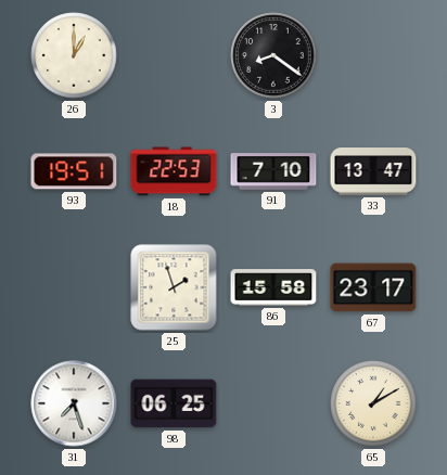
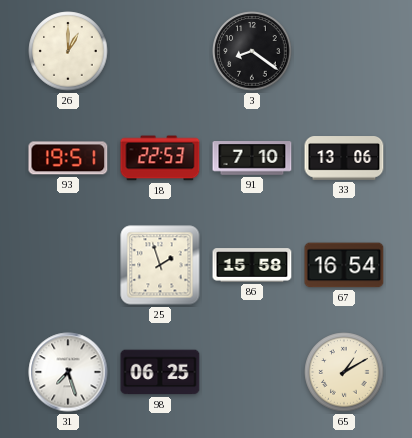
33: 13:47 -> 13:06
67: 23:17 -> 16:54
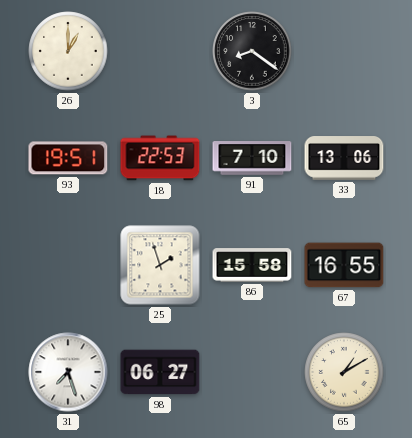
67: 16:54 -> 16:55
98: 06:25 -> 06:27
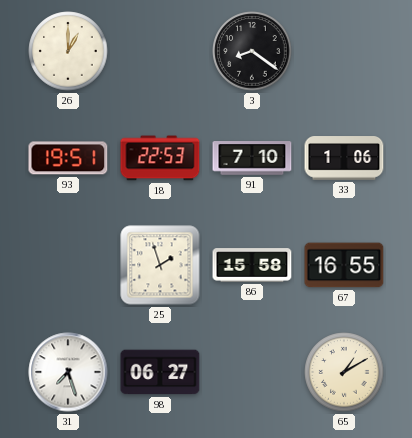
33: 13:06 -> 1:06
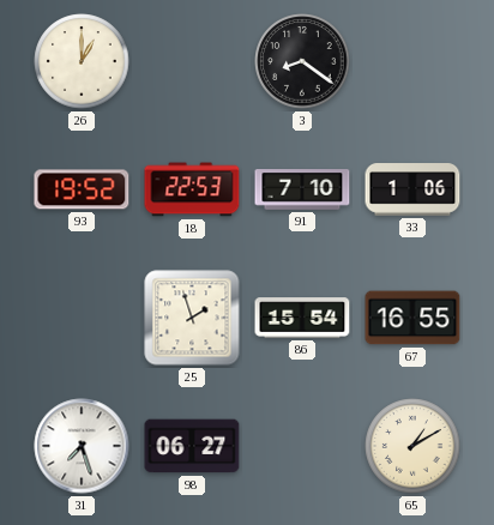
93: 19:51 -> 19:52
86: 15:58 -> 15:54
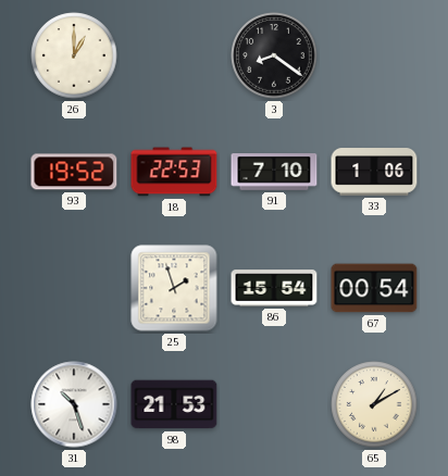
67: 16:55 -> 00:54
31: 7:27 -> 10:27
98: 06:27 -> 21:53
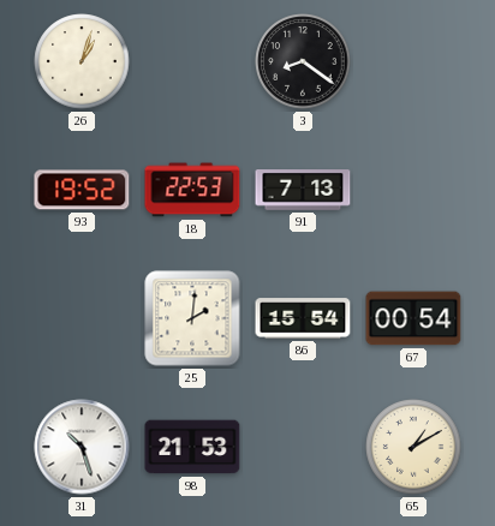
26: 1:00 -> 1:03
91: 7:10 -> 7:13
33: 1:06 -> none
25: 1:57 -> 2:01
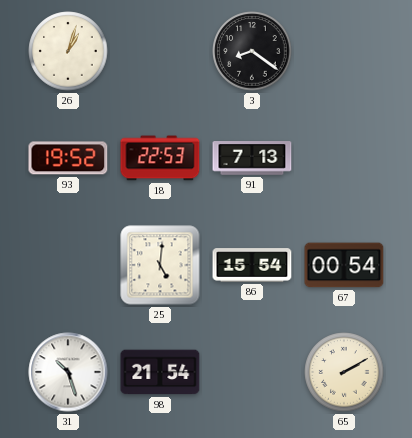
25: 2:01 -> 5:01
98: 21:53 -> 21:54
65: 1:10 -> 2:10
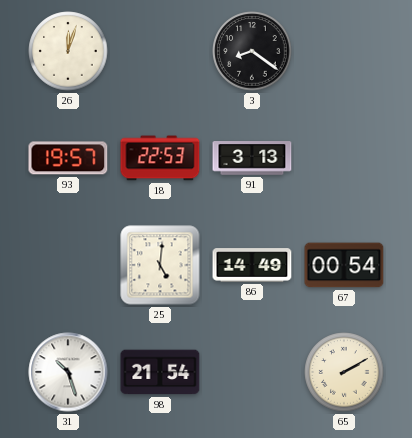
26: 1:03 -> 12:03
93: 19:52 -> 19:57
91: 7:13 -> 3:13
86: 15:54 -> 14:49
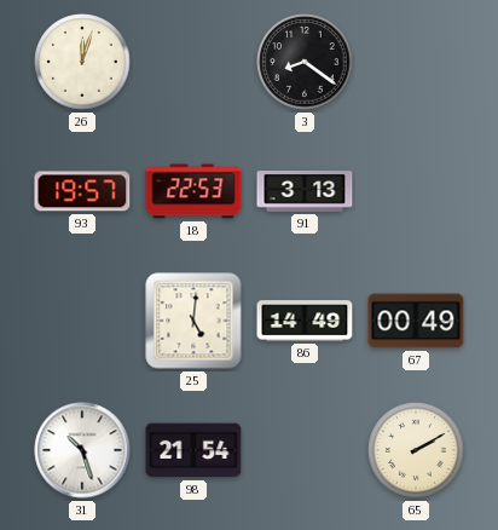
67: 00:54 -> 00:49
